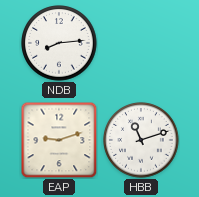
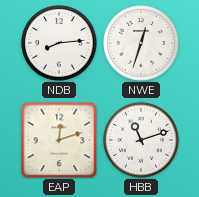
NWE: none -> 12:33
EAP: 9:12 -> 12:12
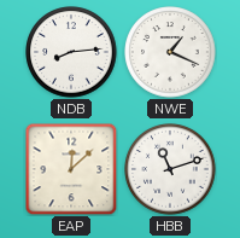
NWE: 12:33 -> 1:19
EAP: 12:12 -> 12:08
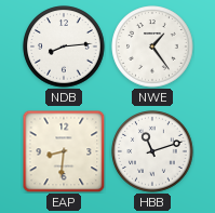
NWE: 1:19 -> 1:24
EAP: 12:08 -> 8:31
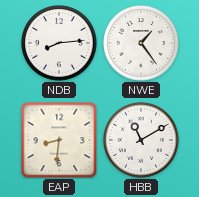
HBB: 11:12 -> 11:10
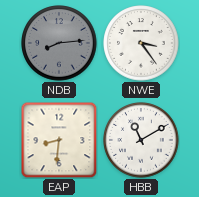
NDB dial: white -> grey
NWE: 1:24 -> 3:24
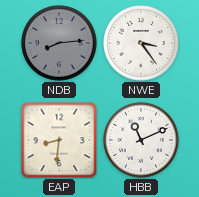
HBB: 11:10 -> 11:11
